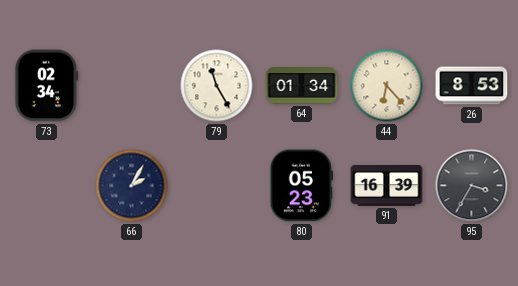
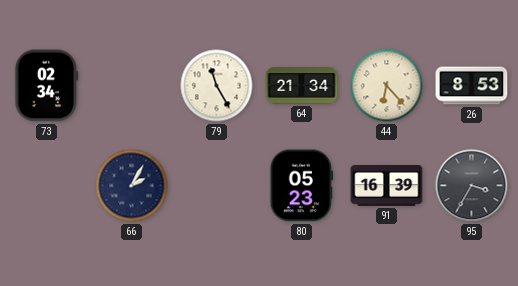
64: 01:34 -> 21:34
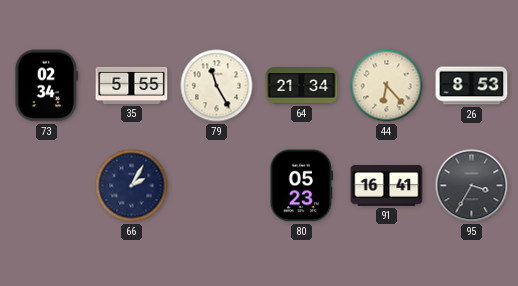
35: none -> 5:55
91: 16:39 -> 16:41
